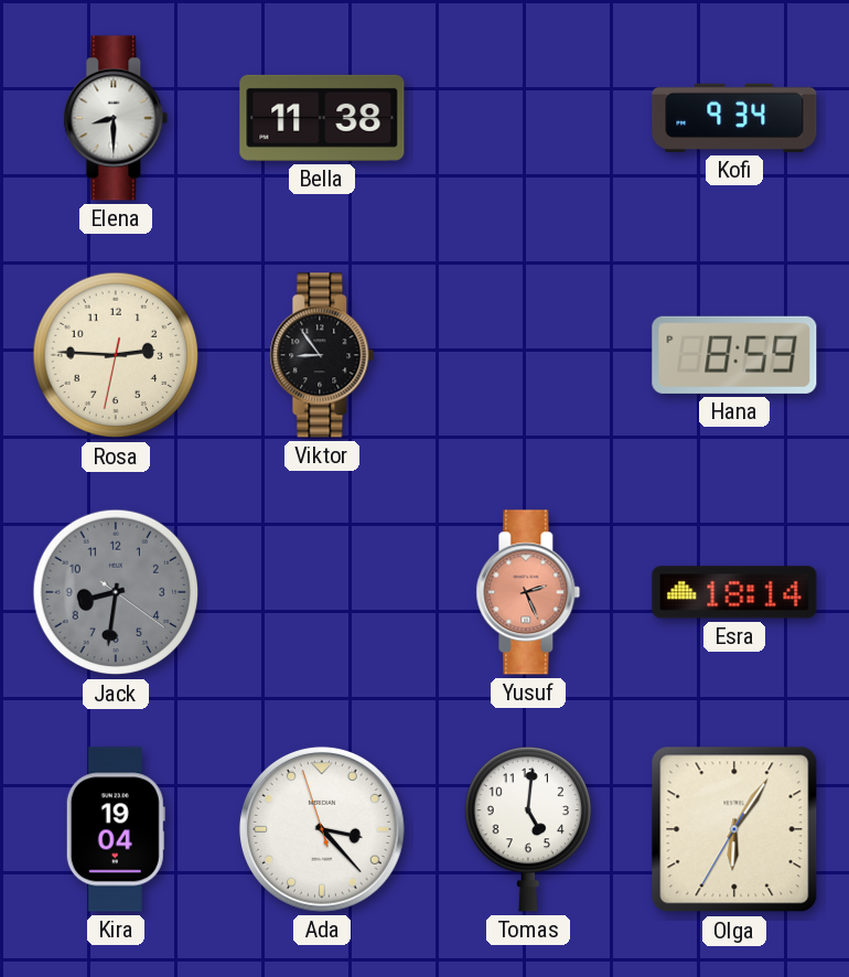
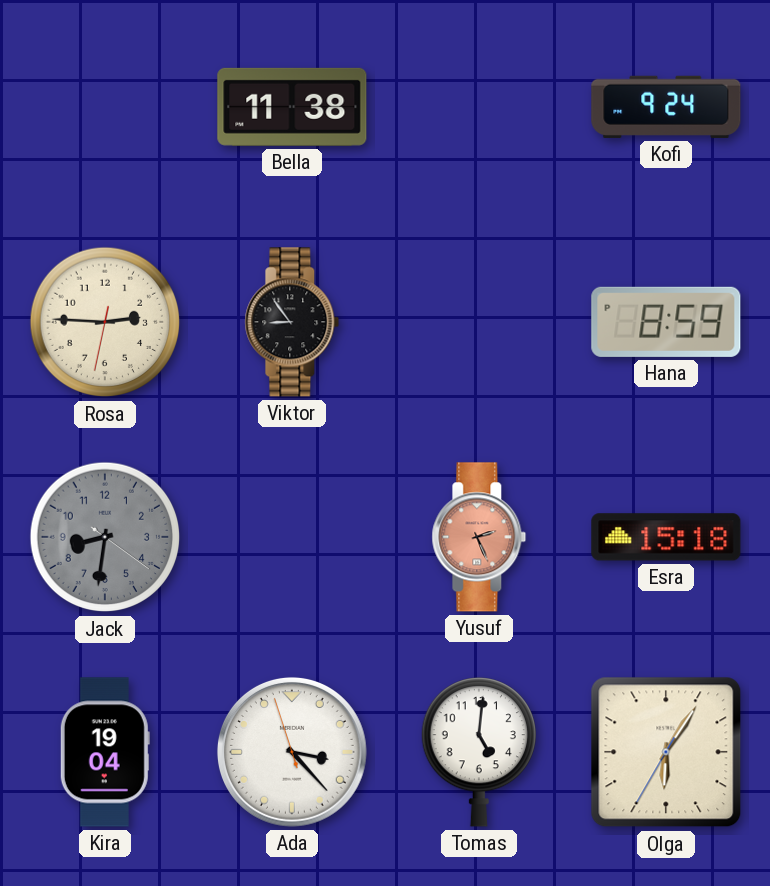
Elena: 8:30 -> none
Kofi: 9:34 -> 9:24
Esra: 18:14 -> 15:18
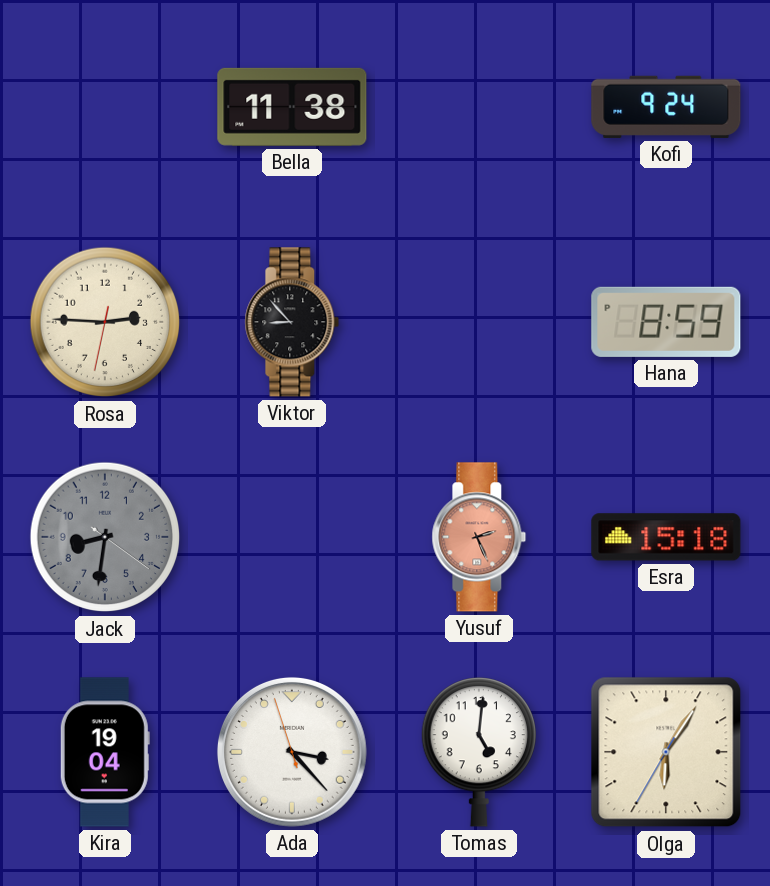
Viktor: 8:54 -> 8:53
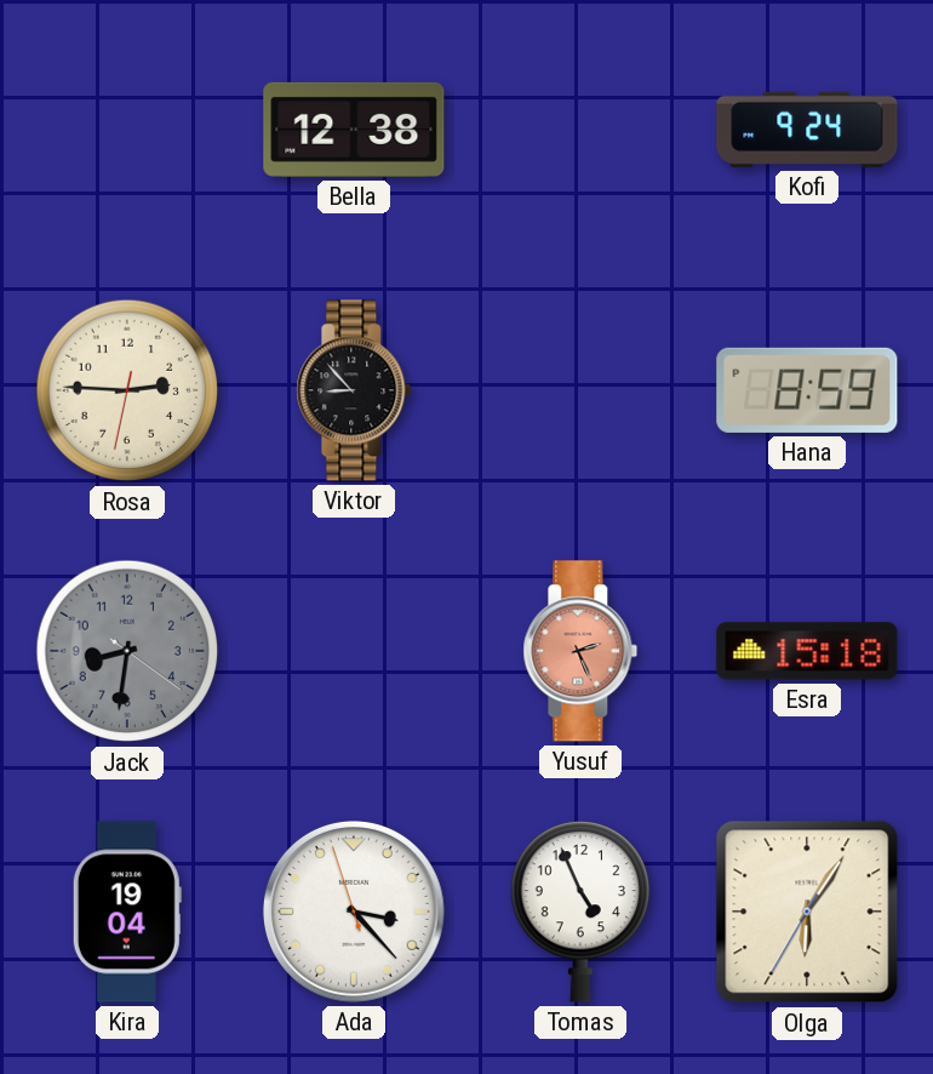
Bella: 11:38 -> 12:38
Tomas: 5:01 -> 4:56
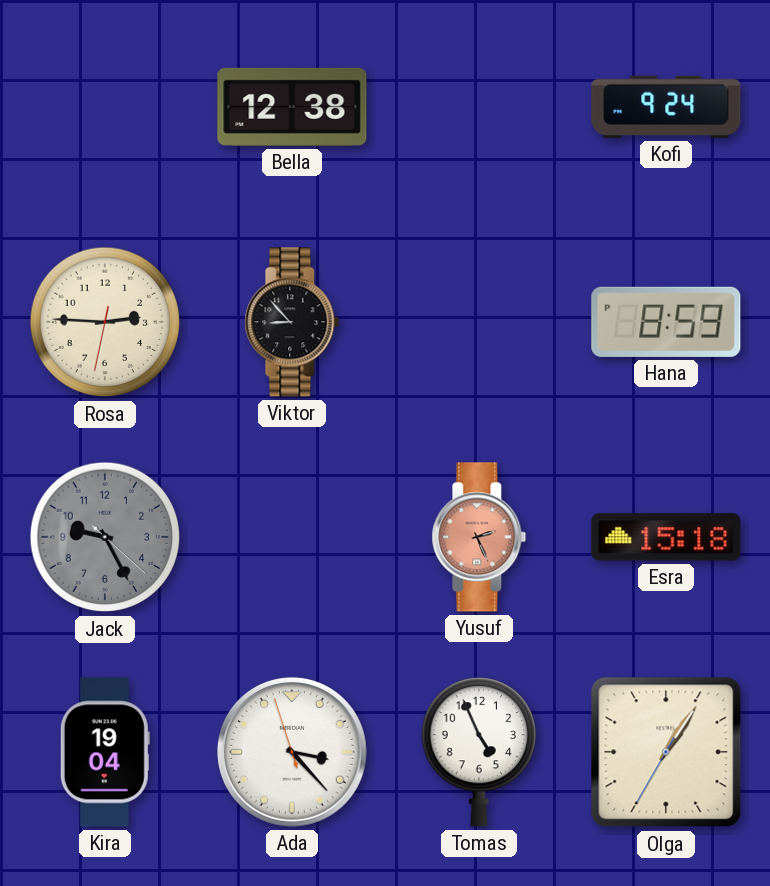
Jack: 8:31 -> 9:25
Olga: 6:05 -> 1:05
